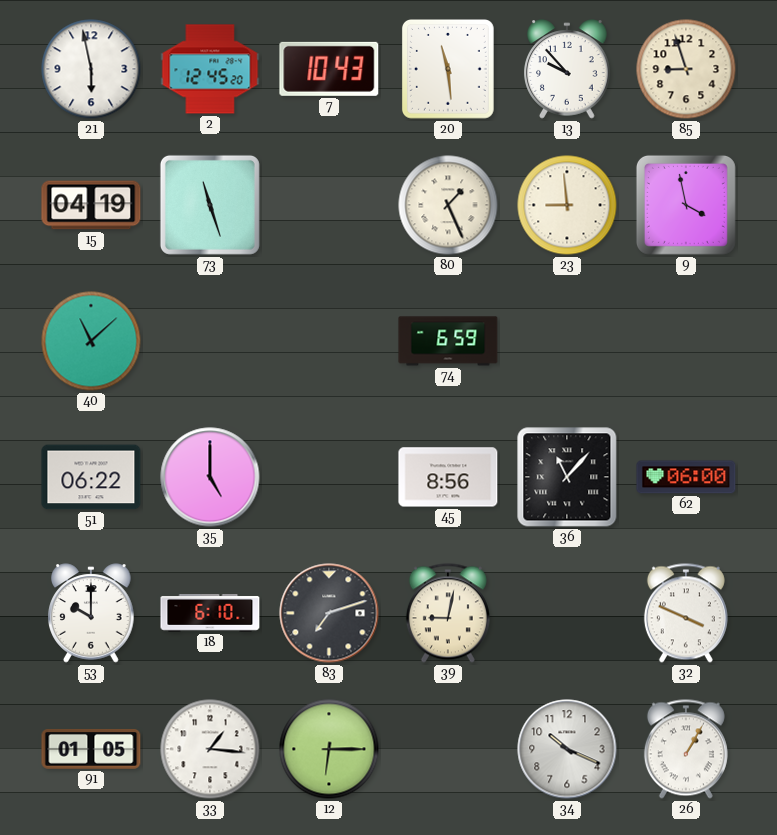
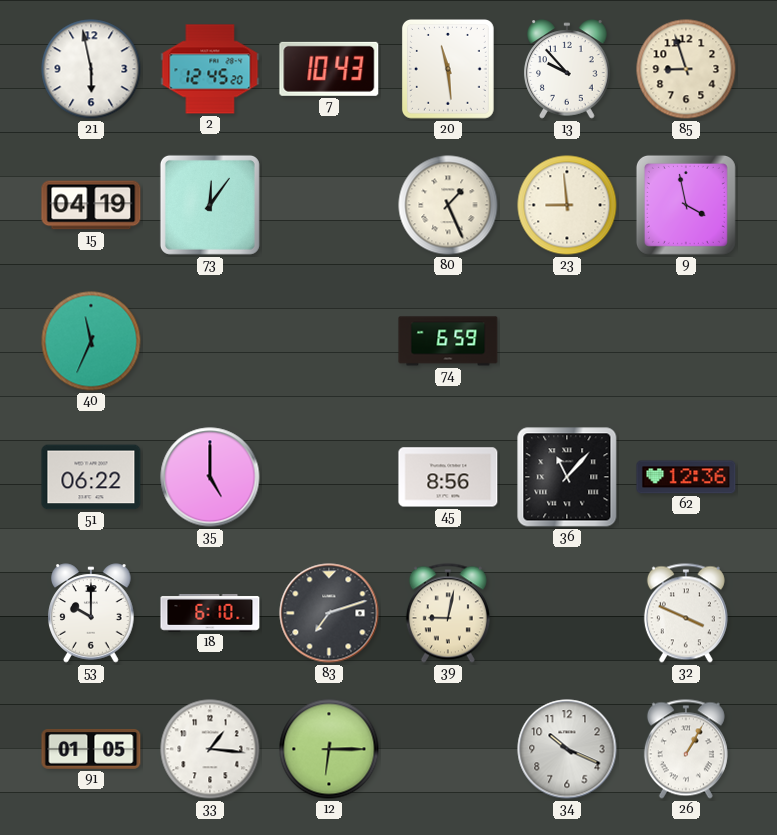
73: 11:27 -> 12:06
40: 11:08 -> 11:34
62: 06:00 -> 12:36
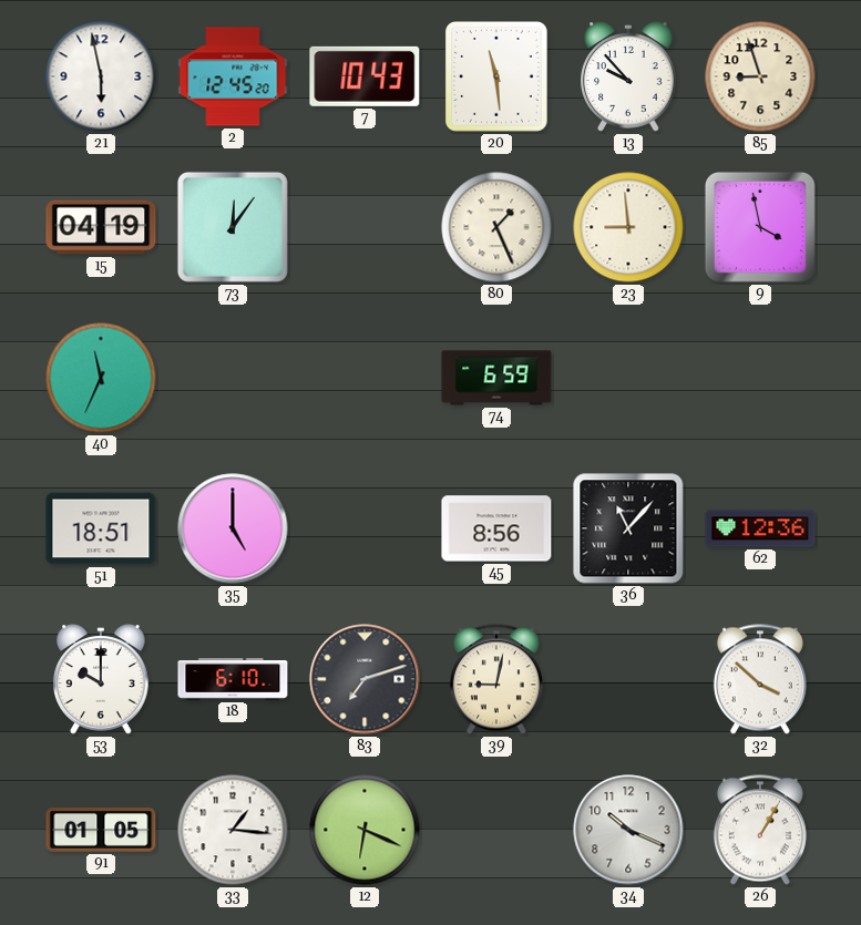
51: 06:22 -> 18:51
32: 3:49 -> 3:52
12: 6:15 -> 6:19
